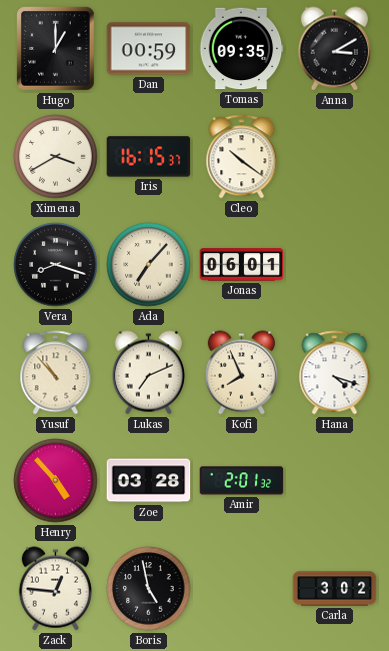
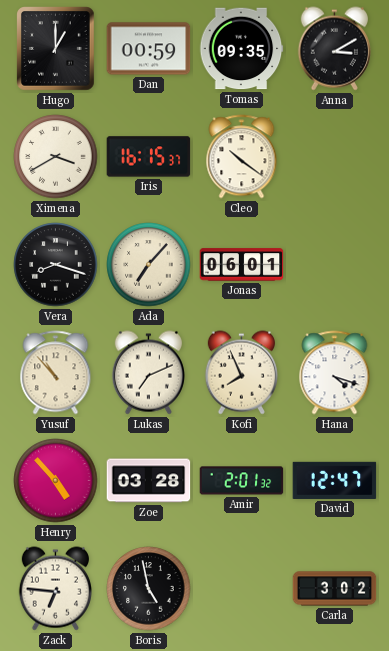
David: none -> 12:47
Zack: 12:46 -> 6:46
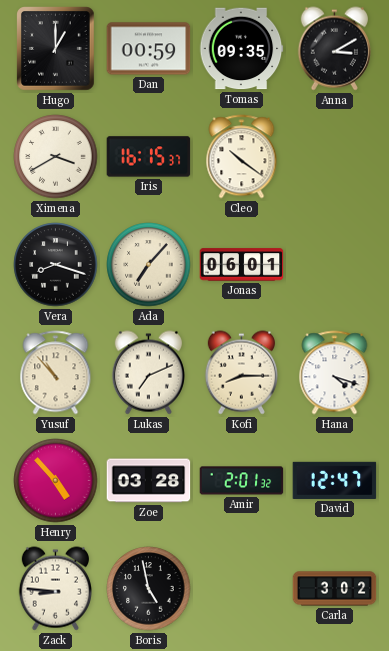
Kofi: 7:56 -> 8:15
Zack: 6:46 -> 8:46
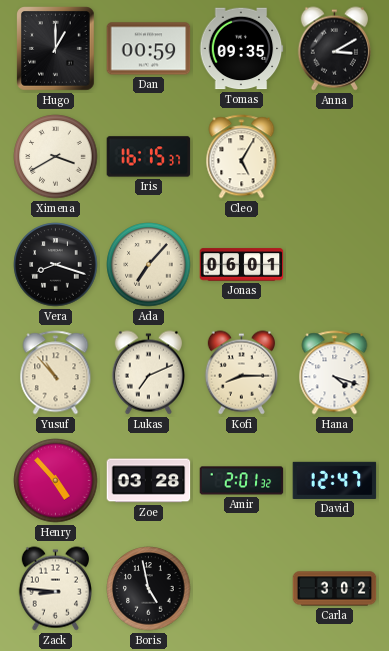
Cleo: 10:21 -> 5:05
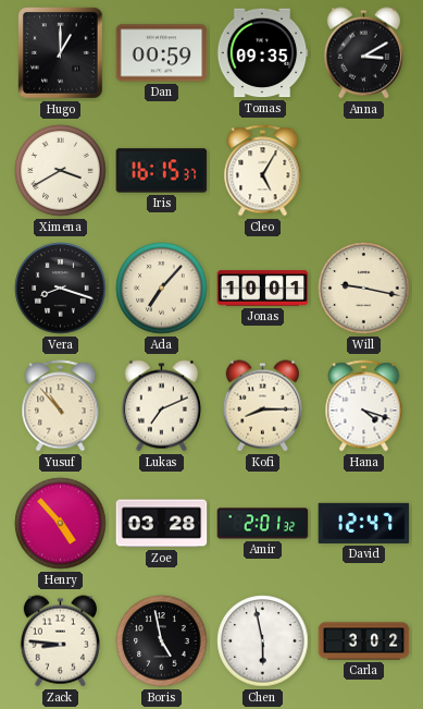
Jonas: 06:01 -> 10:01
Will: none -> 9:17
Chen: none -> 5:58
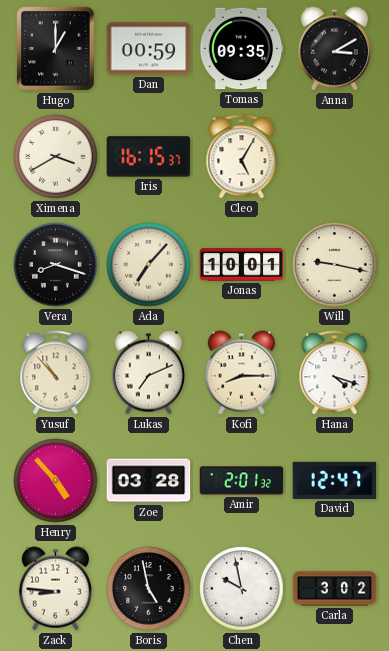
Chen: 5:58 -> 9:58
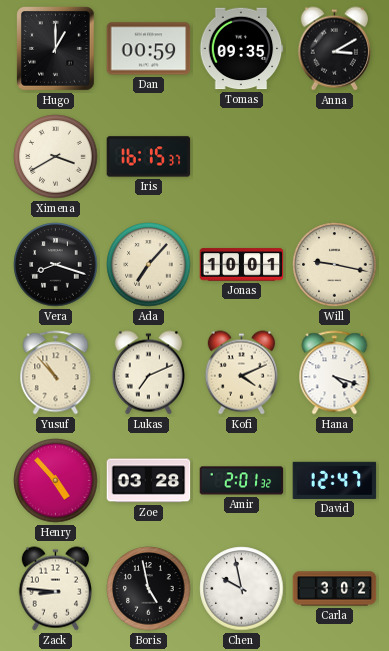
Cleo: 5:05 -> none
Kofi: 8:15 -> 4:11
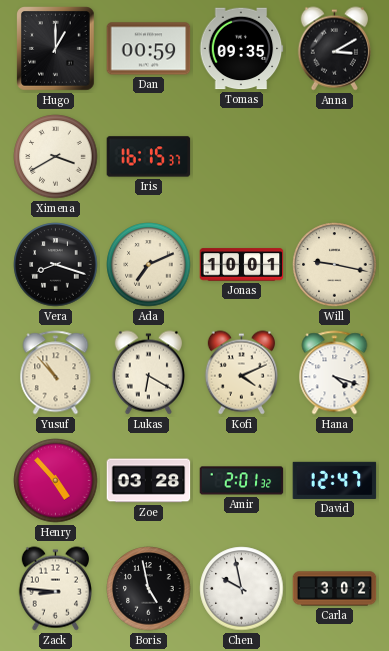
Ada: 7:07 -> 7:11
Lukas: 7:11 -> 6:20
